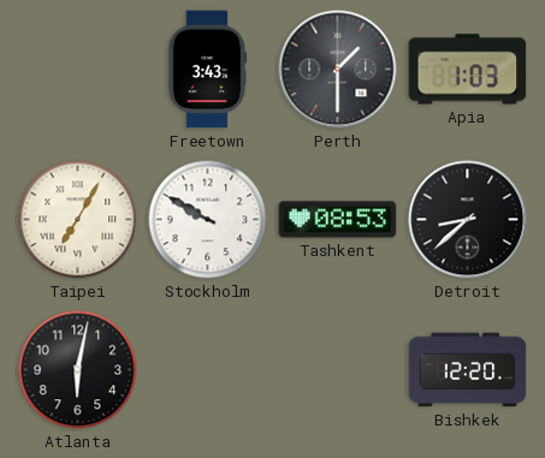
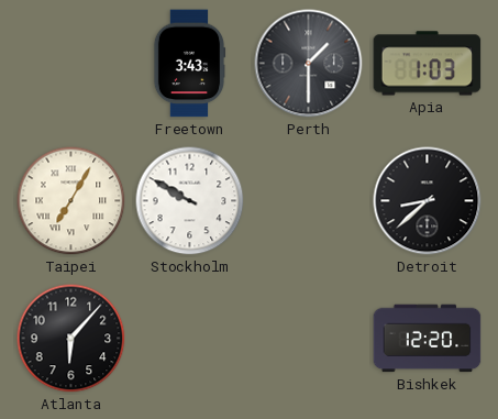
Tashkent: 08:53 -> none
Atlanta: 6:02 -> 6:07
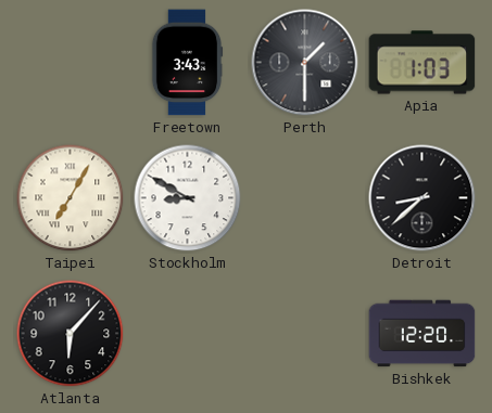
Stockholm: 9:50 -> 8:50
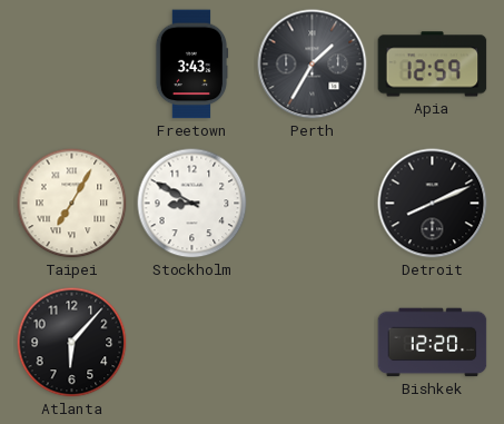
Perth: 1:30 -> 1:35
Apia: 1:03 -> 12:59
Detroit: 8:38 -> 8:11
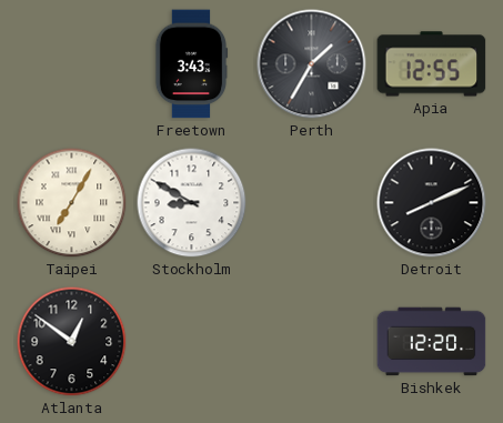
Apia: 12:59 -> 12:55
Atlanta: 6:07 -> 12:51
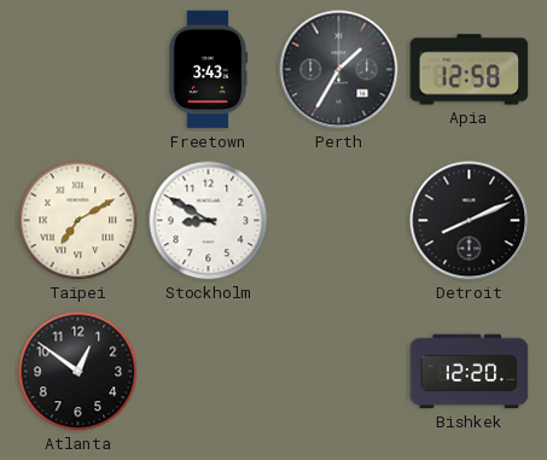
Apia: 12:55 -> 12:58
Taipei: 7:05 -> 7:10
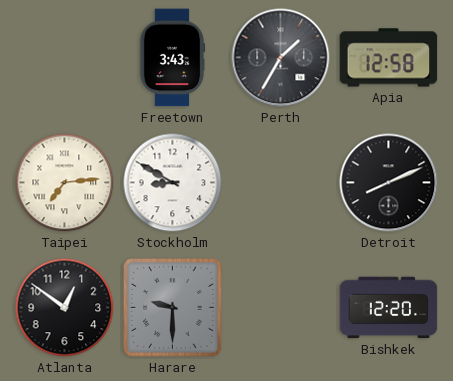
Taipei: 7:10 -> 7:14
Harare: none -> 9:30
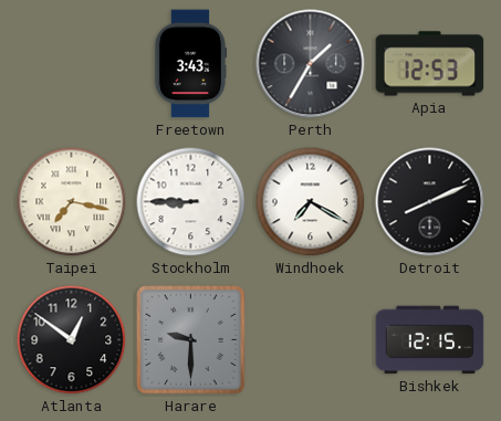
Apia: 12:58 -> 12:53
Taipei: 7:14 -> 7:17
Stockholm: 8:50 -> 8:45
Windhoek: none -> 7:20
Bishkek: 12:20 -> 12:15
